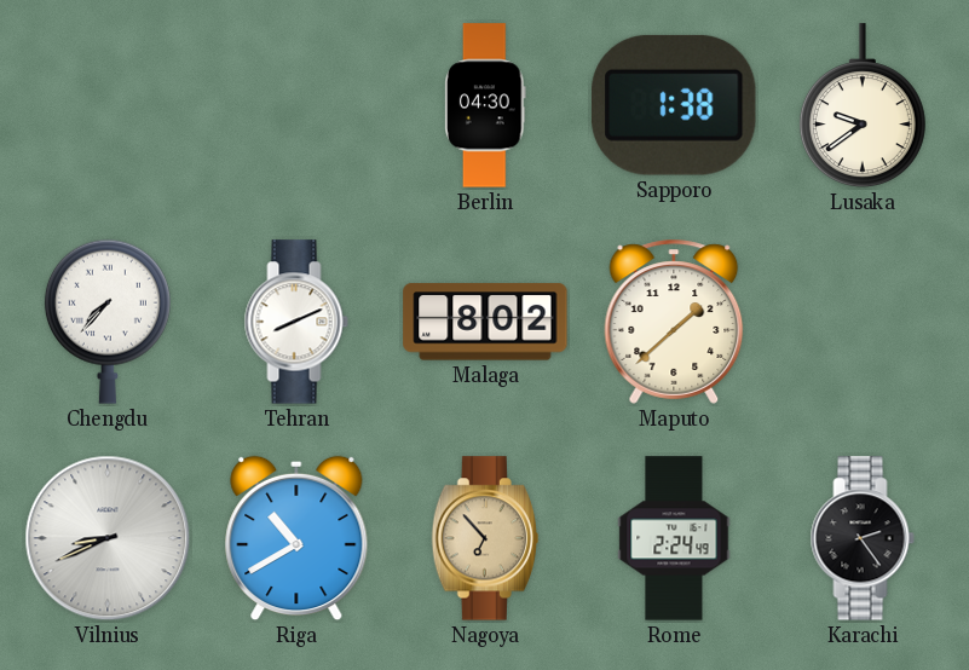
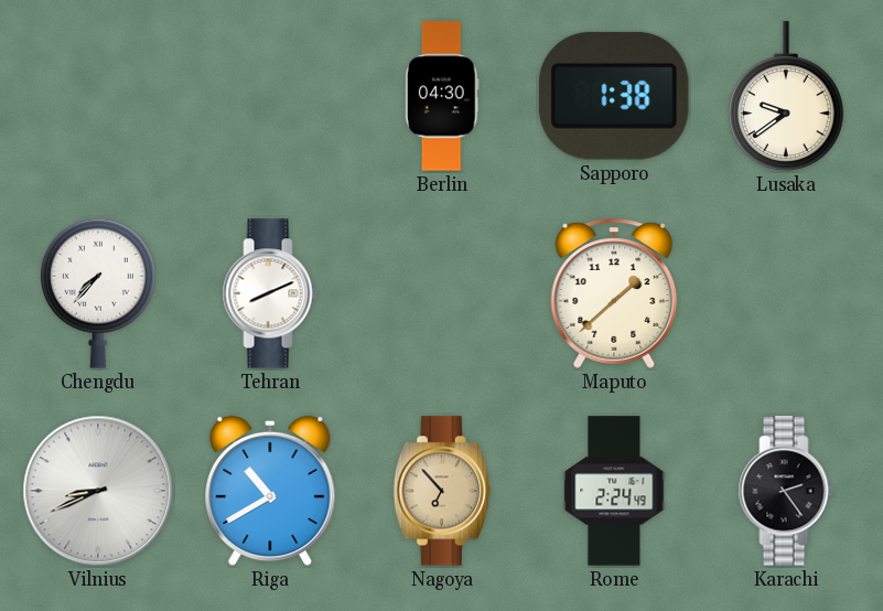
Malaga: 8:02 -> none
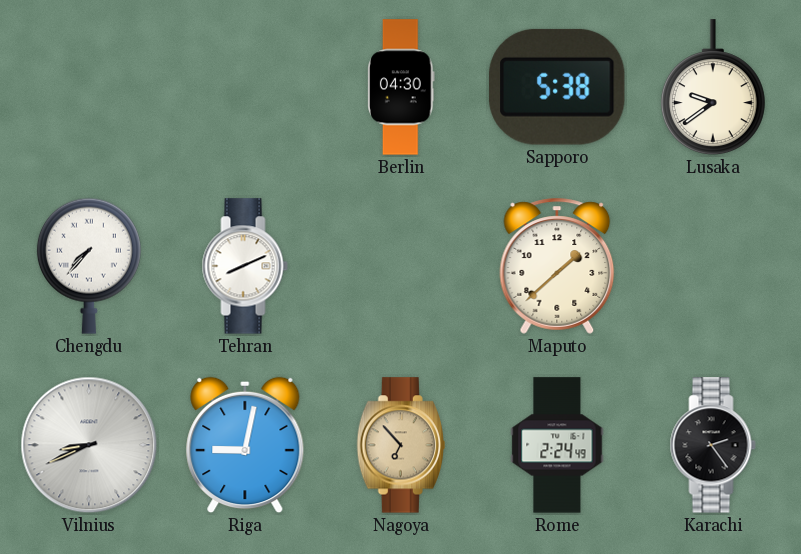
Sapporo: 1:38 -> 5:38
Riga: 10:40 -> 9:02
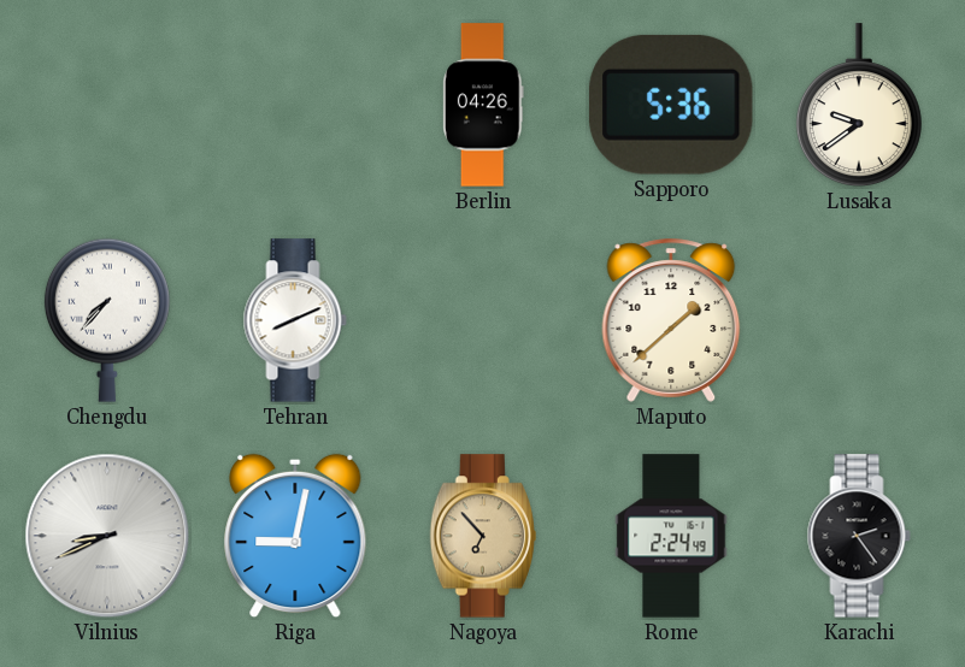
Berlin: 04:30 -> 04:26
Sapporo: 5:38 -> 5:36
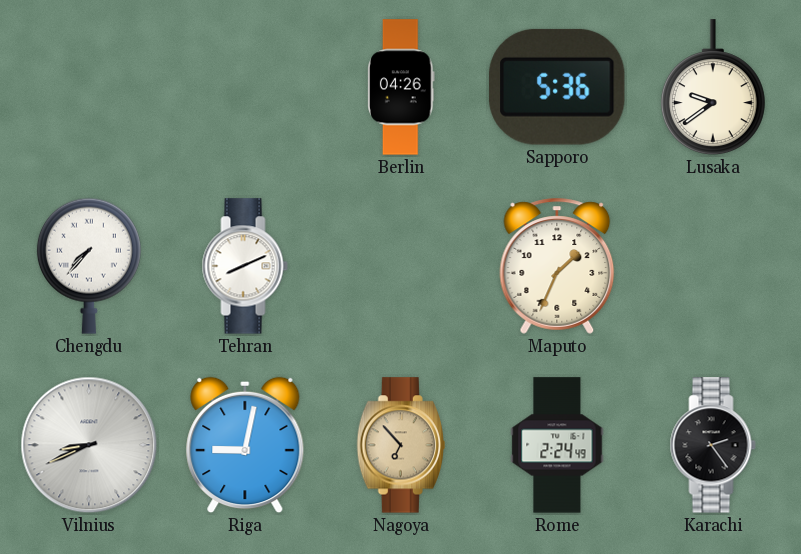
Maputo: 1:38 -> 1:34
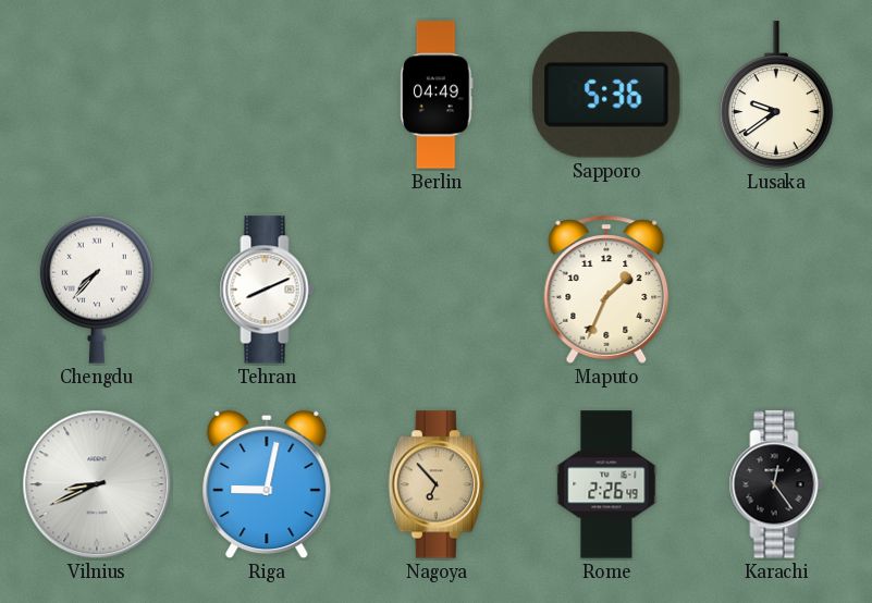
Berlin: 04:26 -> 04:49
Rome: 2:24 -> 2:26
Karachi: 2:24 -> 12:24
